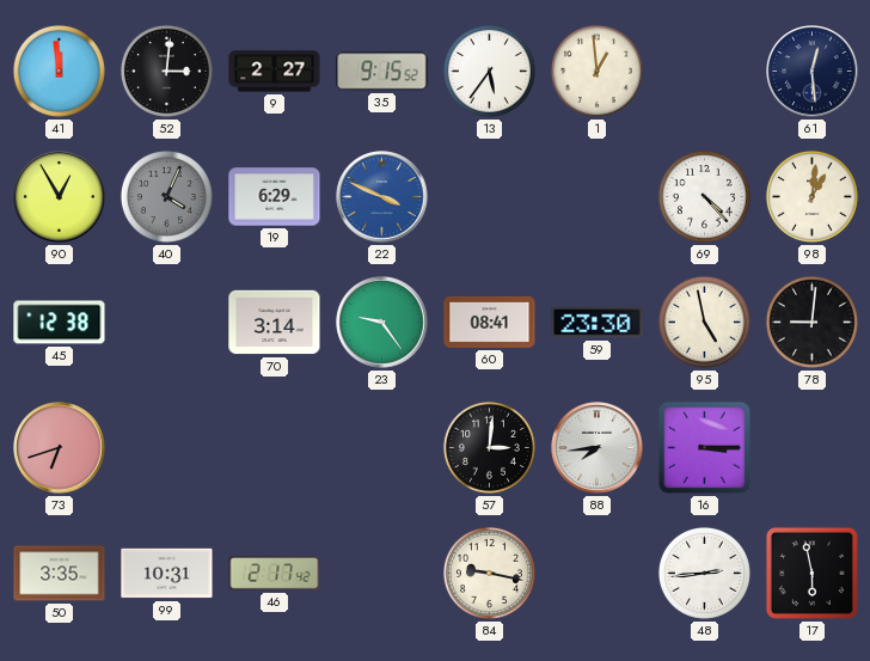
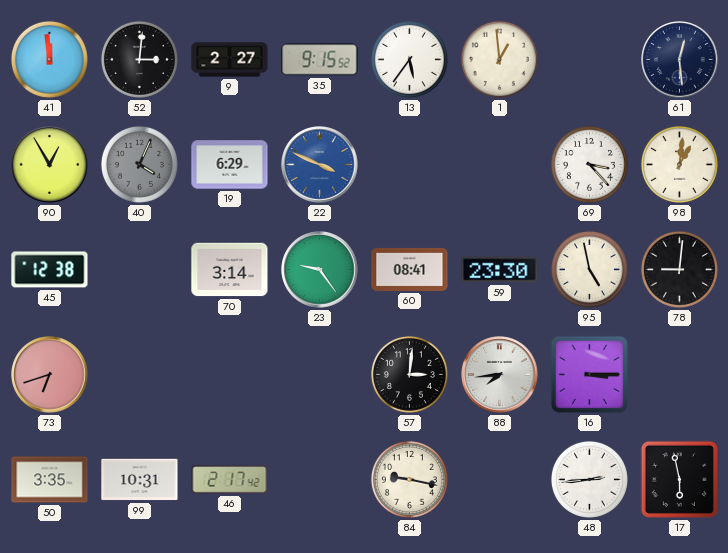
69: 4:23 -> 3:23
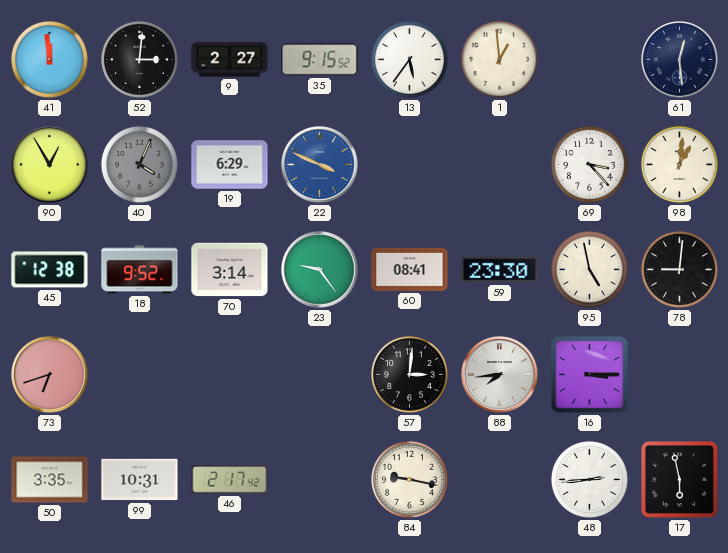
18: none -> 9:52
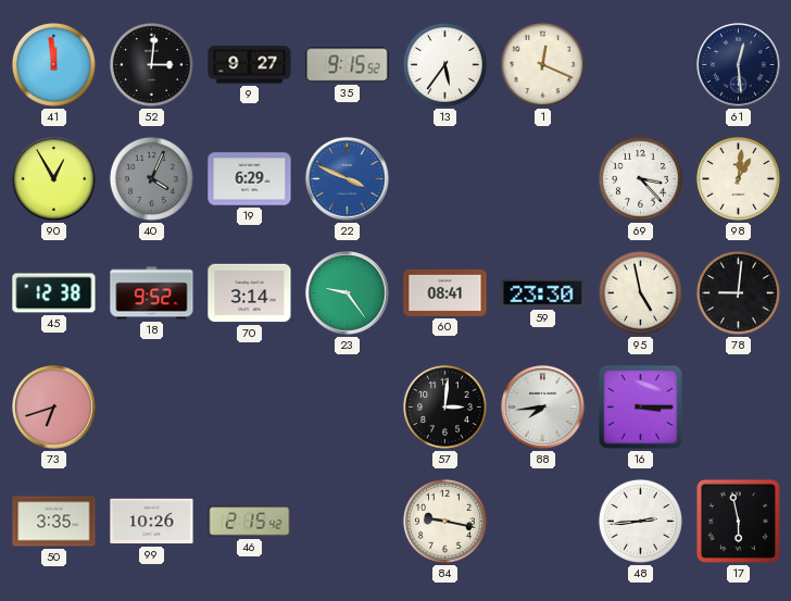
9: 2:27 -> 9:27
1: 12:59 -> 12:19
99: 10:31 -> 10:26
46: 2:17 -> 2:15
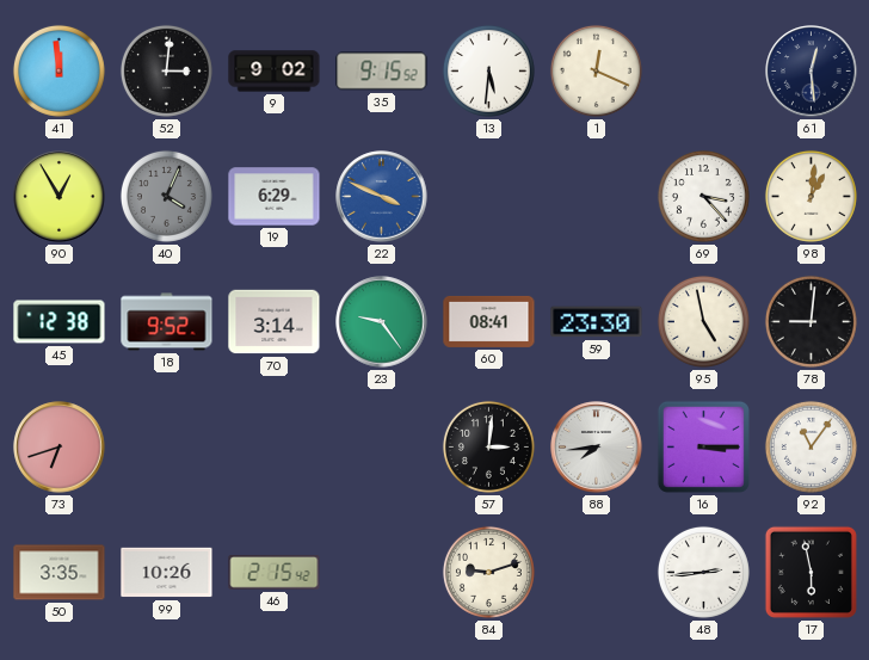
9: 9:27 -> 9:02
13: 5:36 -> 5:31
92: none -> 11:06
84: 9:17 -> 9:12
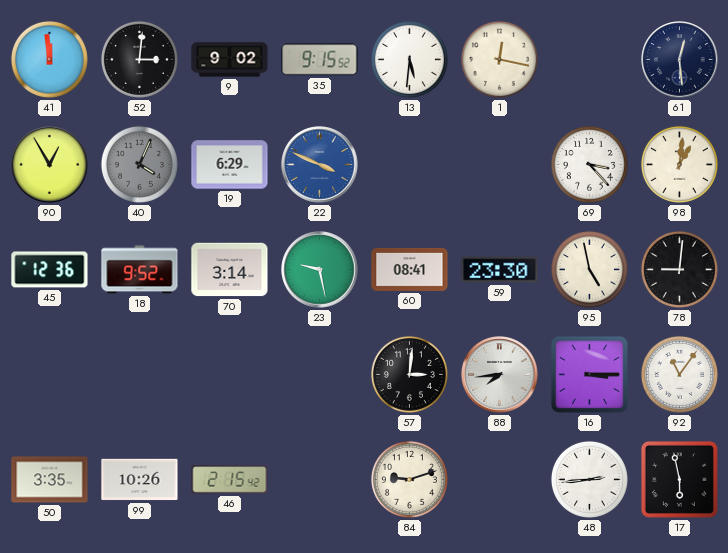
1: 12:19 -> 12:17
45: 12:38 -> 12:36
23: 9:24 -> 9:28
73: 6:42 -> none
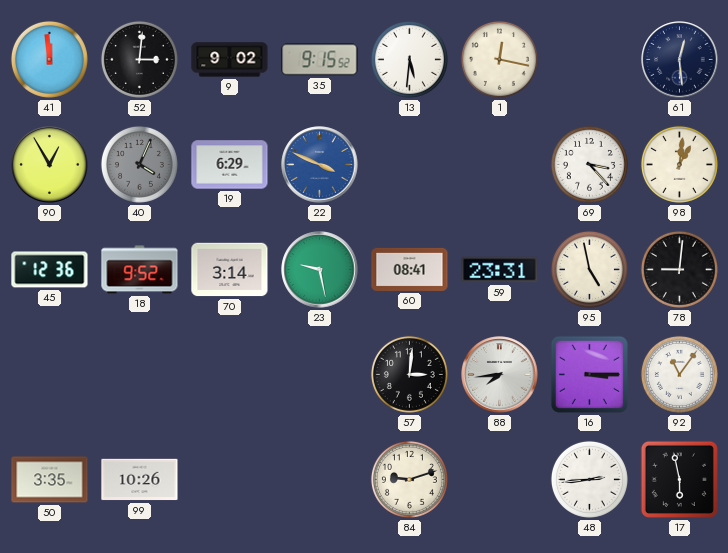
59: 23:30 -> 23:31
46: 2:15 -> none
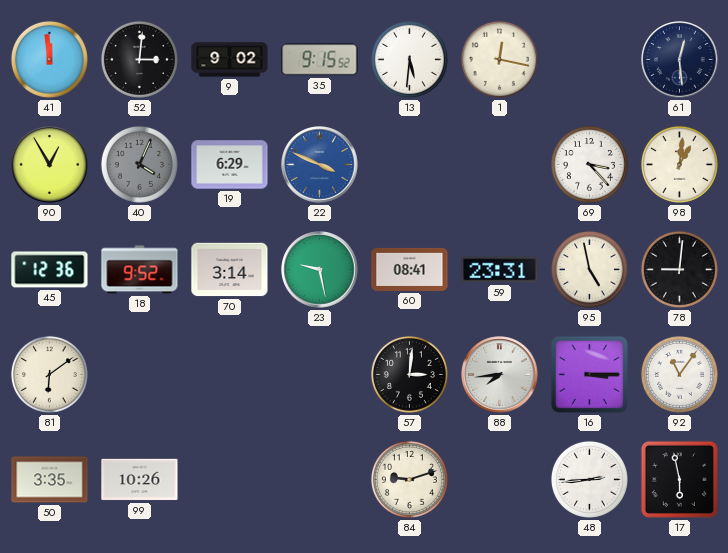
81: none -> 6:09
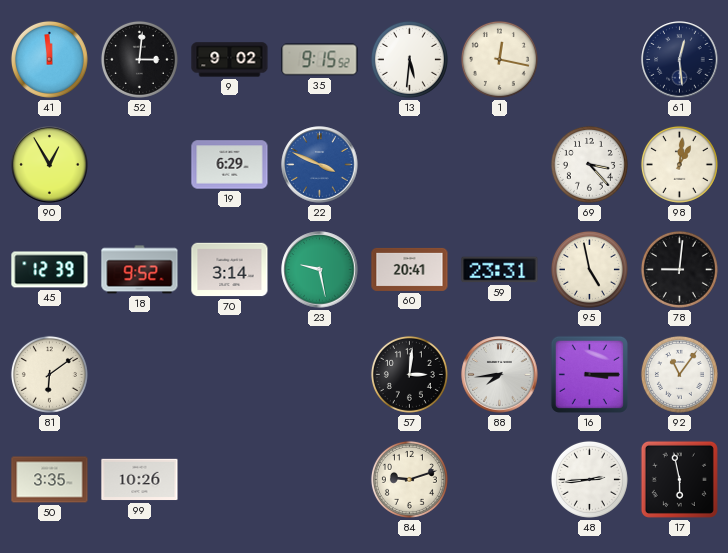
40: 4:04 -> none
45: 12:36 -> 12:39
60: 08:41 -> 20:41
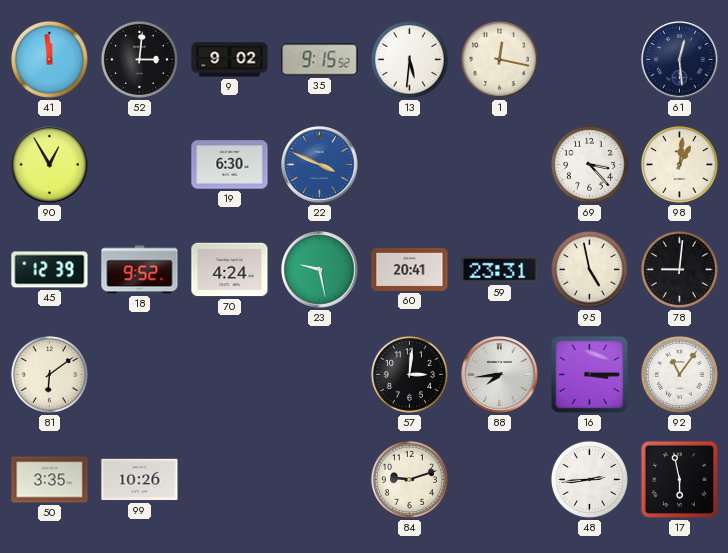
19: 6:29 -> 6:30
70: 3:14 -> 4:24
